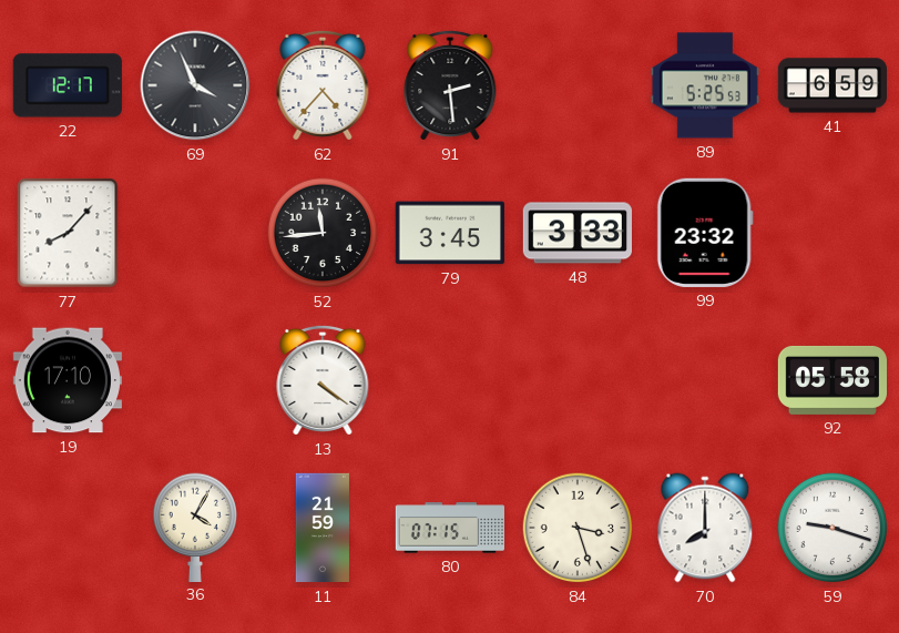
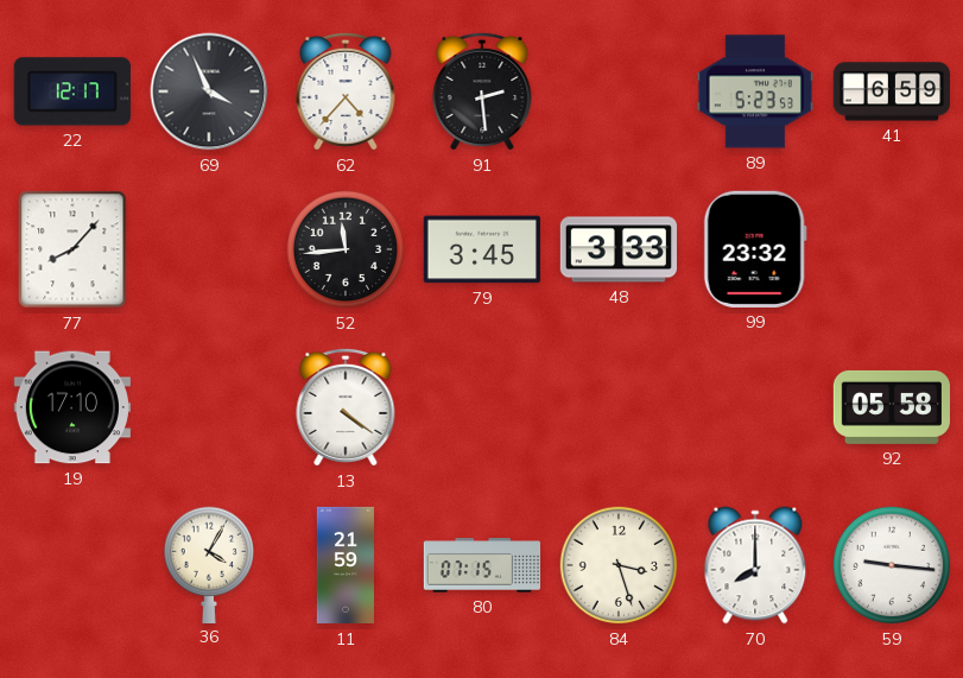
89: 5:25 -> 5:23
59: 9:18 -> 9:16
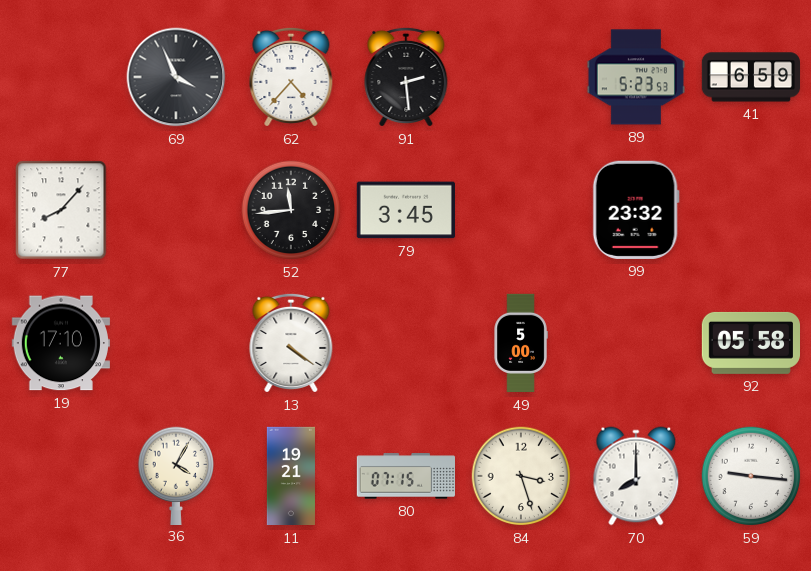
22: 12:17 -> none
48: 3:33 -> none
49: none -> 5:00
11: 21:59 -> 19:21
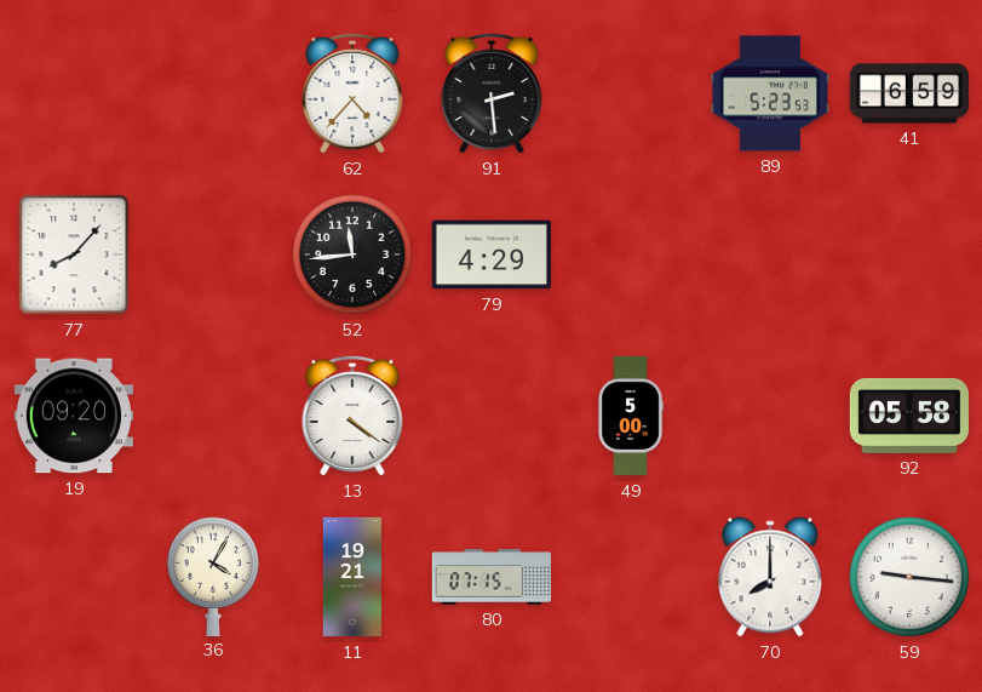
69: 3:56 -> none
79: 3:45 -> 4:29
99: 23:32 -> none
19: 17:10 -> 09:20
84: 3:27 -> none
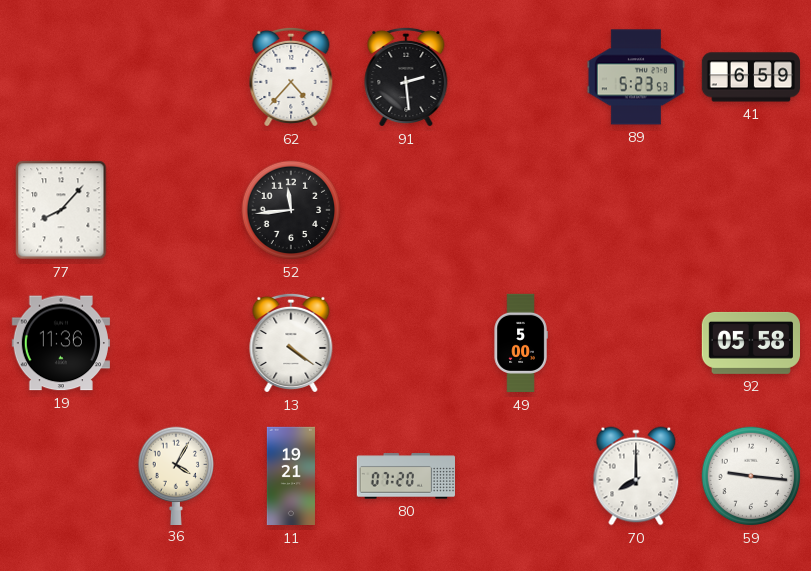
79: 4:29 -> none
19: 09:20 -> 11:36
80: 07:15 -> 07:20
